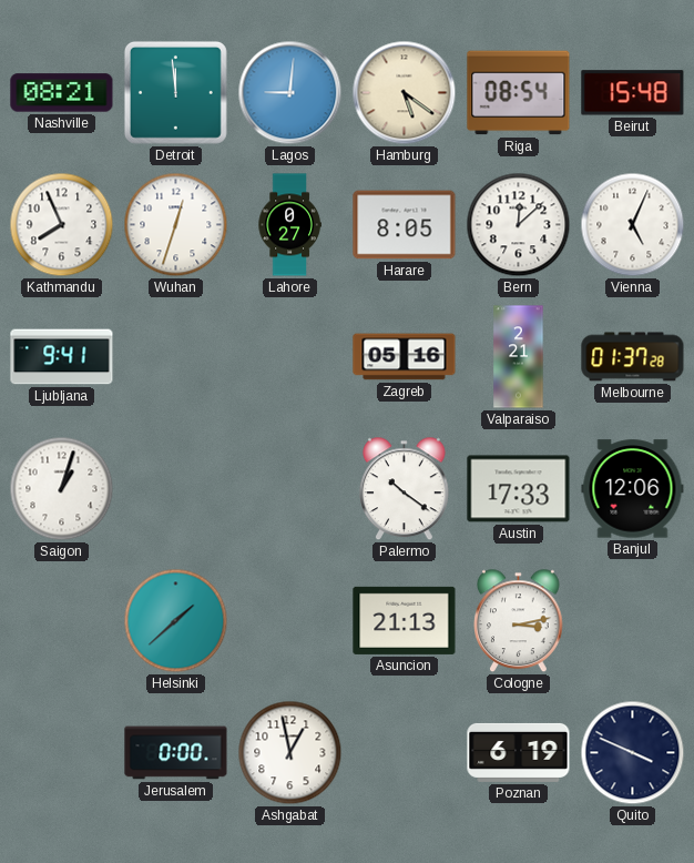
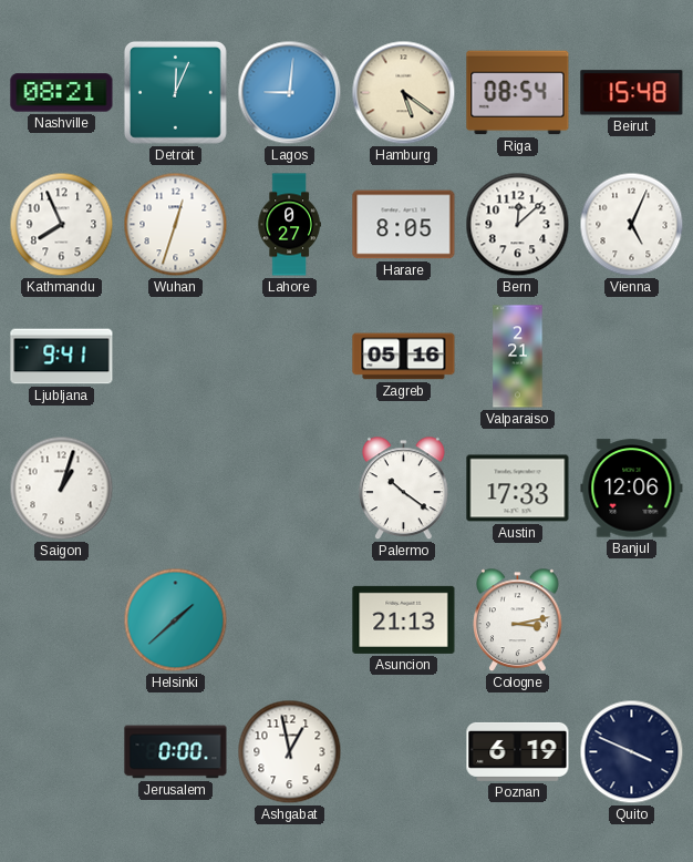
Detroit: 11:59 -> 12:04
Melbourne: 01:37 -> none
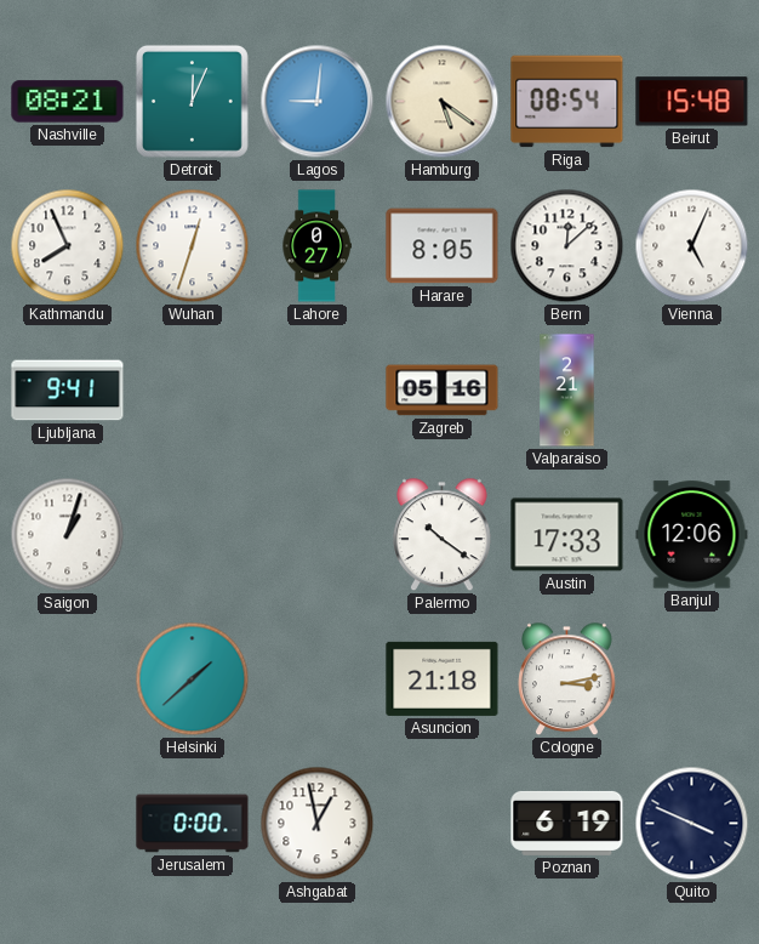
Asuncion: 21:13 -> 21:18
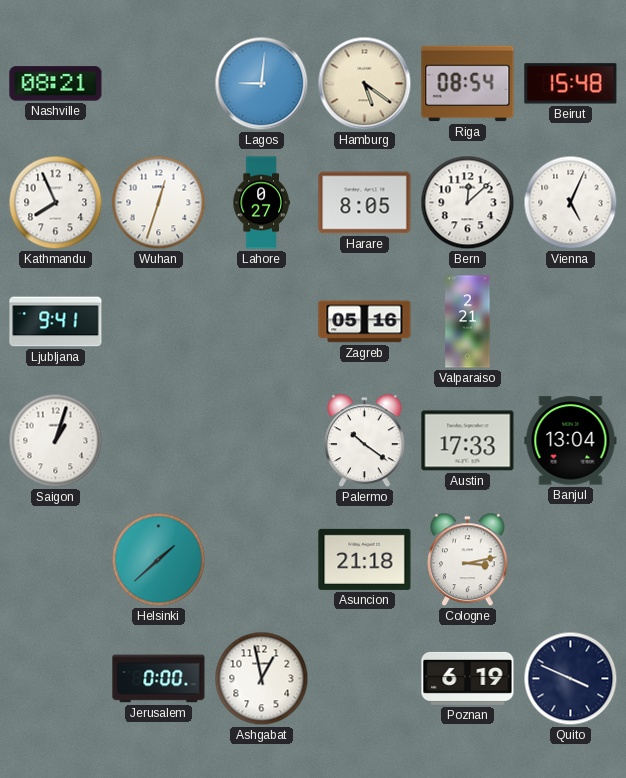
Detroit: 12:04 -> none
Banjul: 12:06 -> 13:04
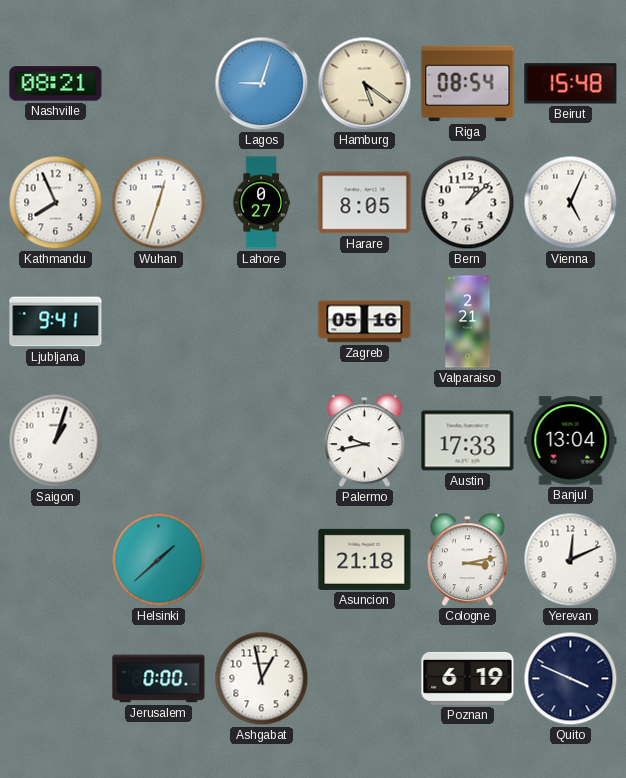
Lagos: 9:01 -> 9:03
Bern: 12:08 -> 1:08
Palermo: 10:21 -> 9:43
Yerevan: none -> 12:11
